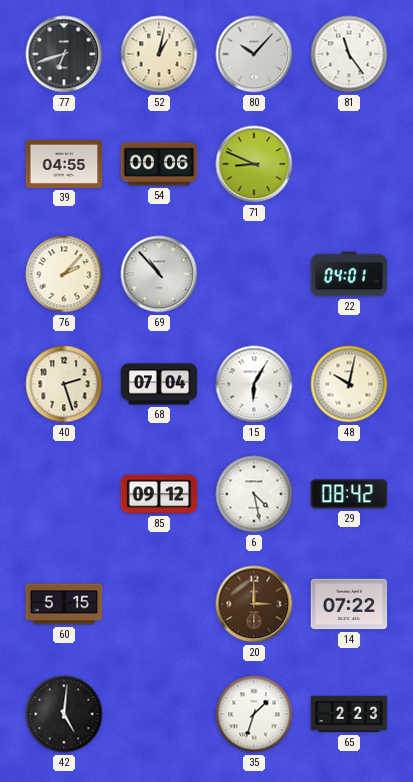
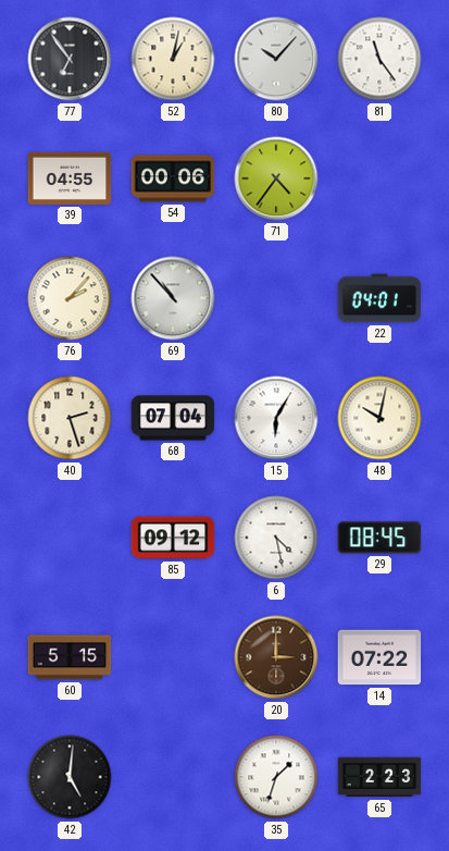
77: 6:42 -> 6:54
71: 8:49 -> 4:36
29: 08:42 -> 08:45
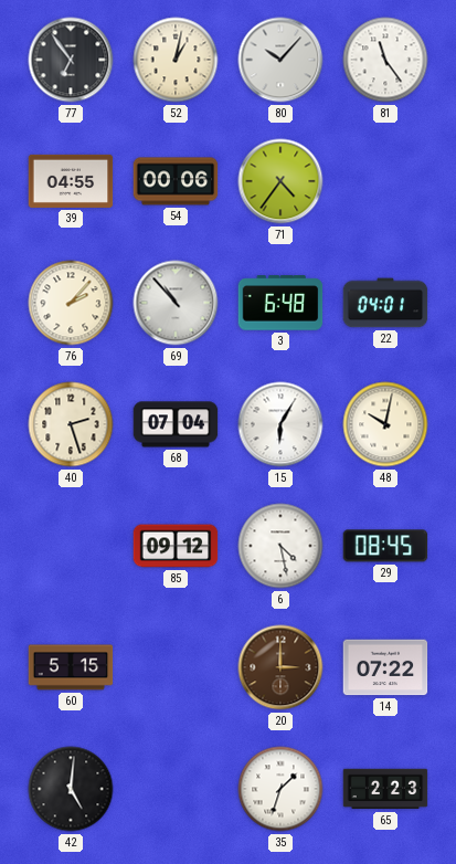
3: none -> 6:48
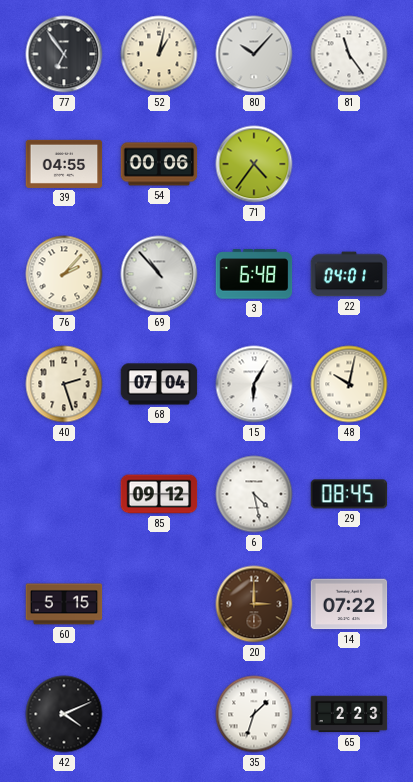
42: 5:01 -> 4:11
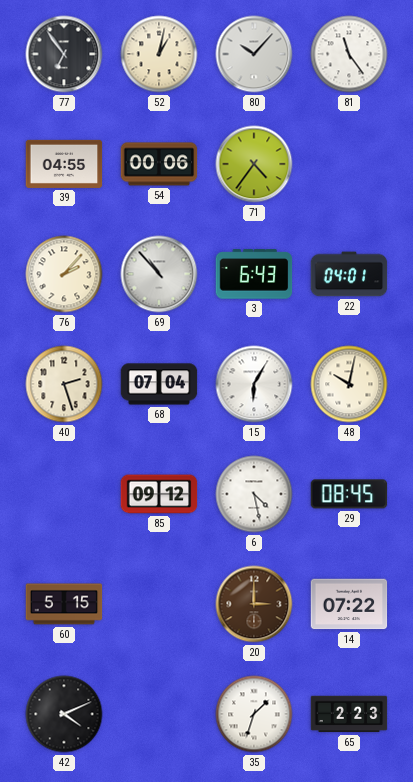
3: 6:48 -> 6:43
